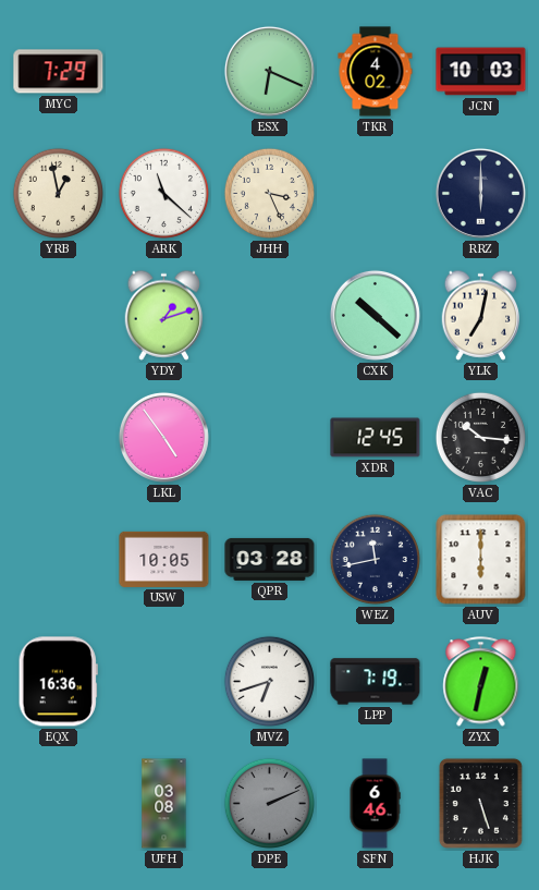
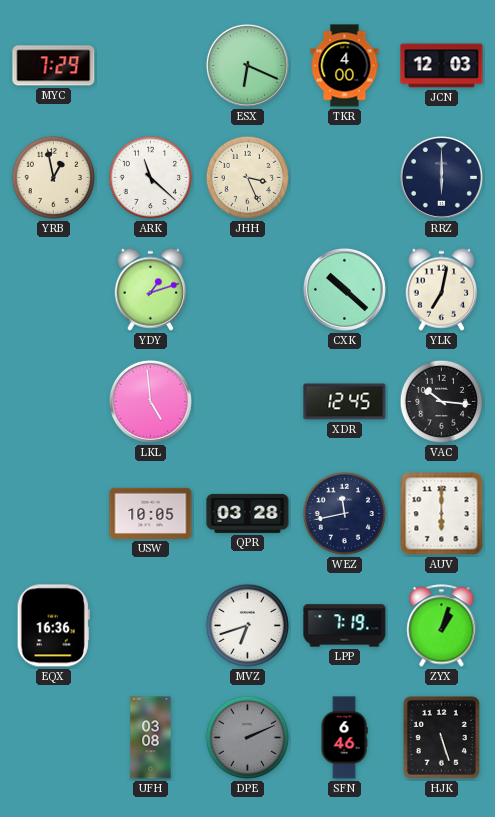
TKR: 4:02 -> 4:00
JCN: 10:03 -> 12:03
LKL: 4:54 -> 4:59
ZYX: 12:32 -> 1:03
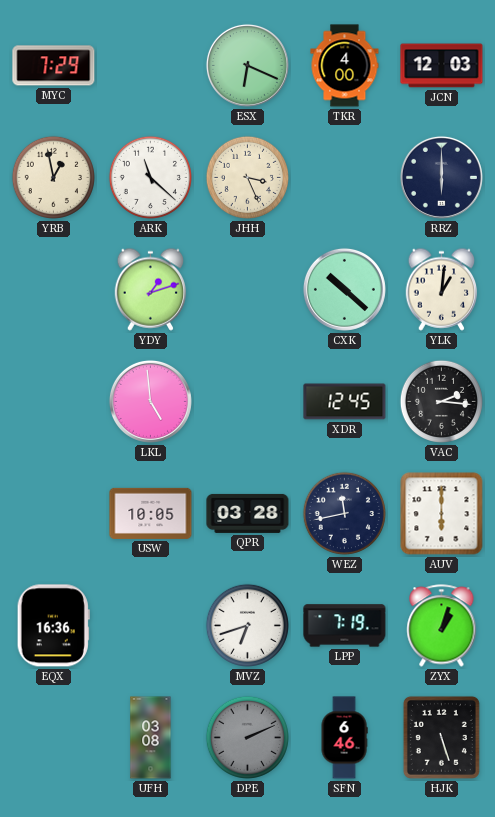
YLK: 7:02 -> 1:01
VAC: 10:16 -> 2:16
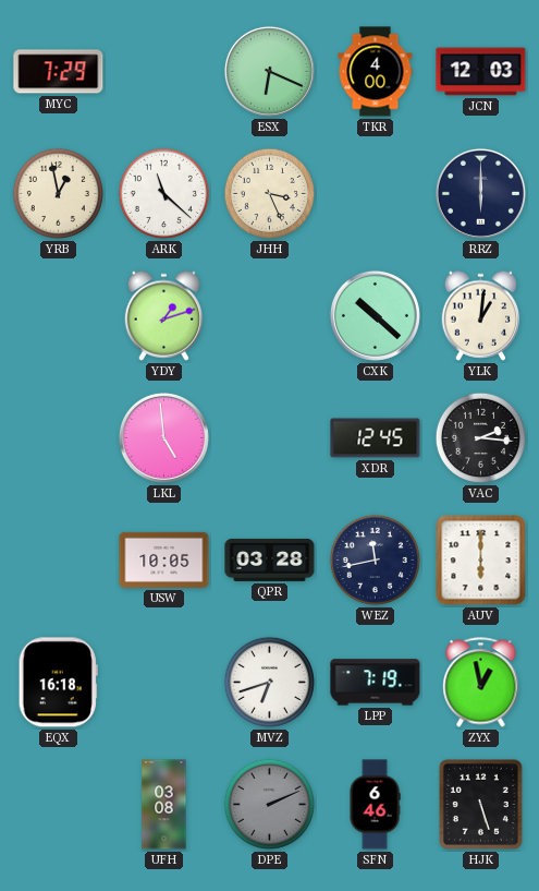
EQX: 16:36 -> 16:18
ZYX: 1:03 -> 12:58
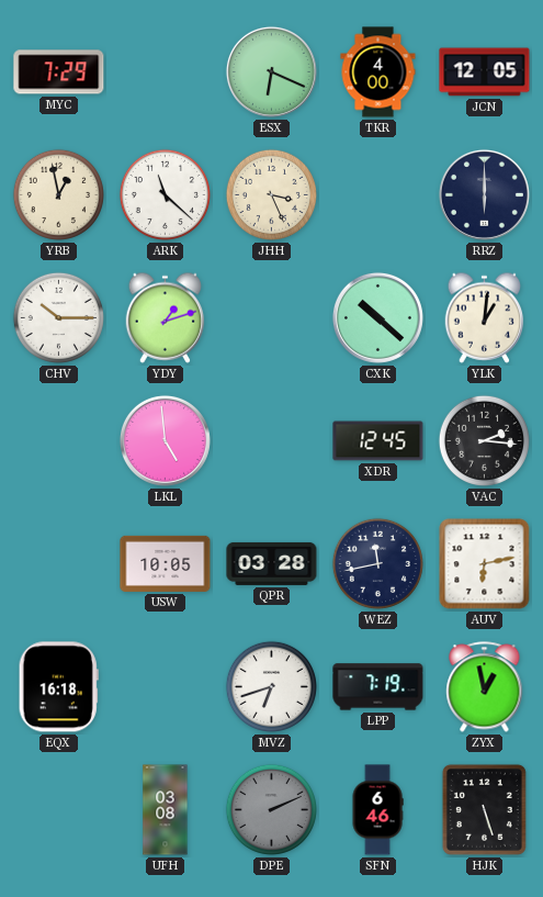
JCN: 12:03 -> 12:05
CHV: none -> 10:15
AUV: 6:00 -> 6:13
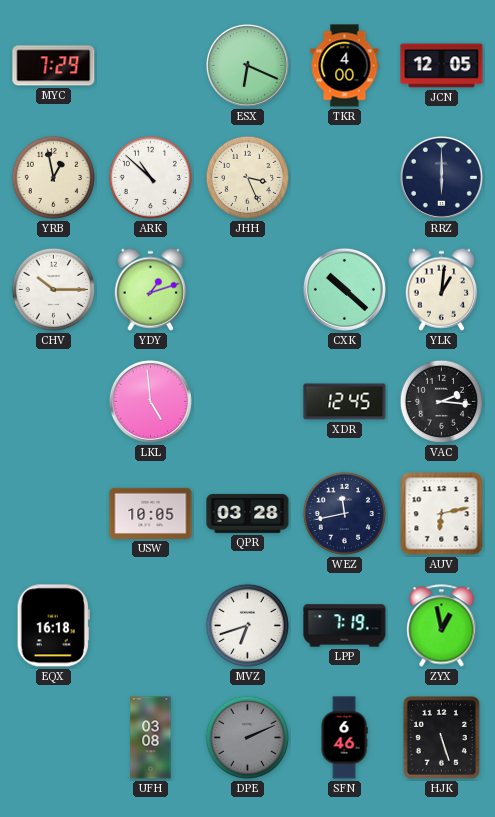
ARK: 11:22 -> 10:52
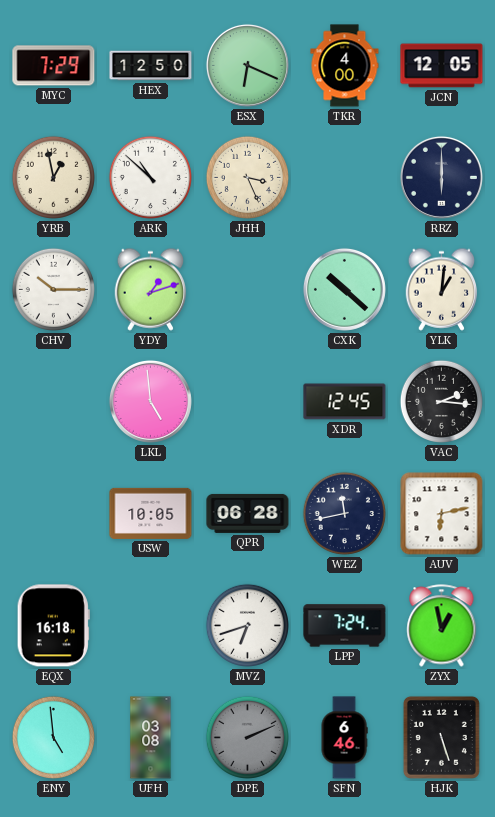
HEX: none -> 12:50
QPR: 03:28 -> 06:28
LPP: 7:19 -> 7:24
ENY: none -> 4:59
